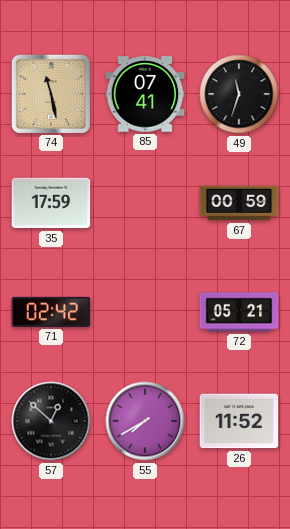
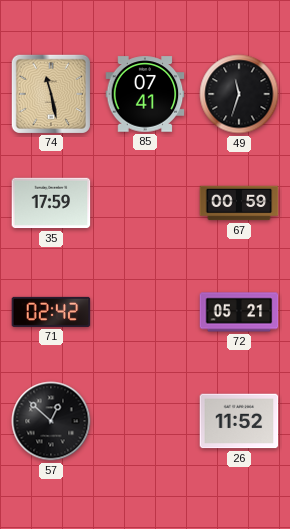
55: 7:40 -> none
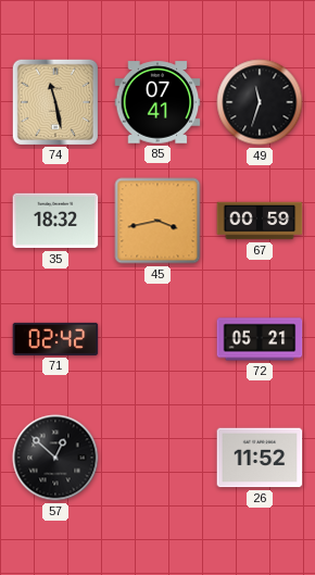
35: 17:59 -> 18:32
45: none -> 3:43
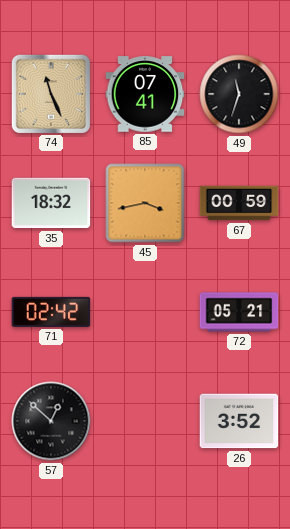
74: 11:28 -> 11:26
26: 11:52 -> 3:52
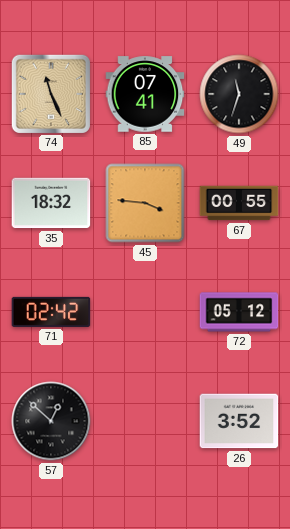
45: 3:43 -> 3:46
67: 00:59 -> 00:55
72: 05:21 -> 05:12
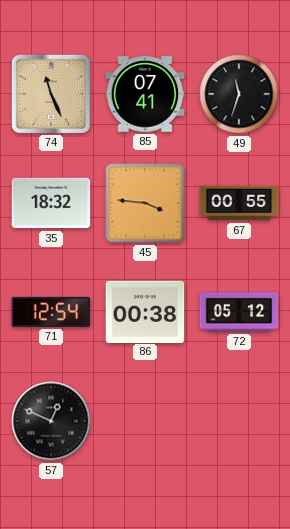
71: 02:42 -> 12:54
86: none -> 00:38
57: 12:52 -> 12:49
26: 3:52 -> none
